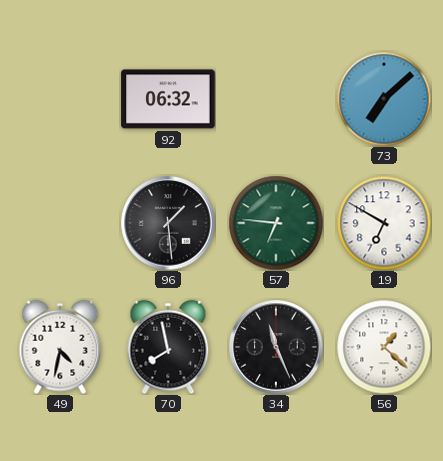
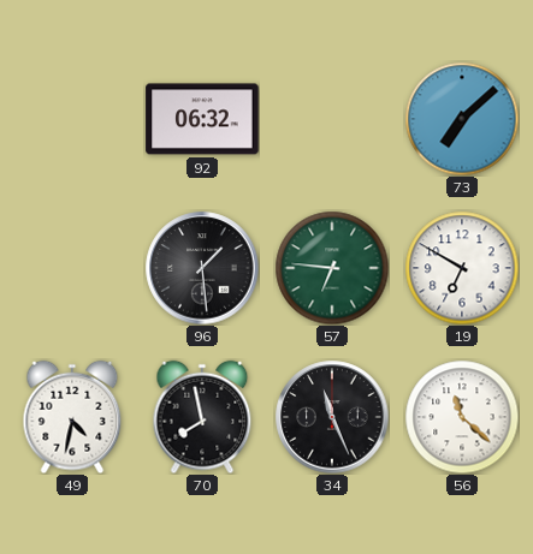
56: 1:22 -> 11:22
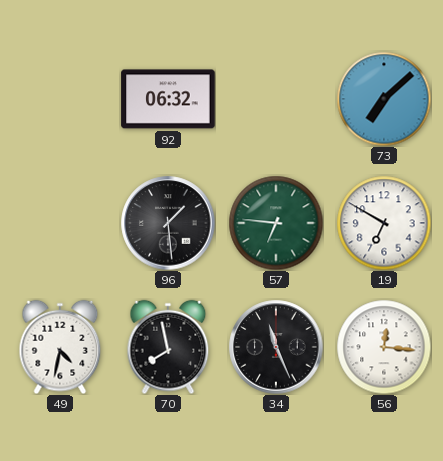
56: 11:22 -> 12:16
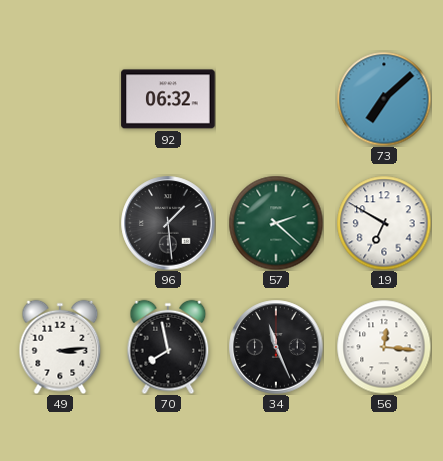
57: 6:46 -> 2:22
49: 4:32 -> 3:14
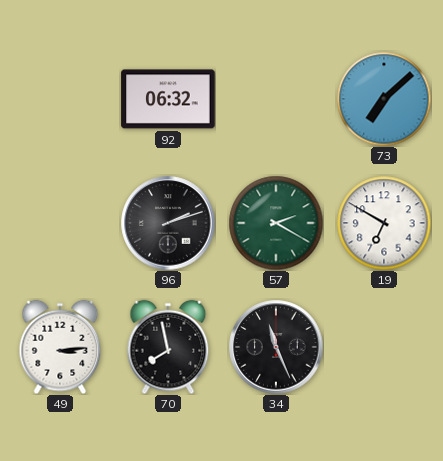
96: 1:29 -> 2:12
57: 2:22 -> 2:20
56: 12:16 -> none
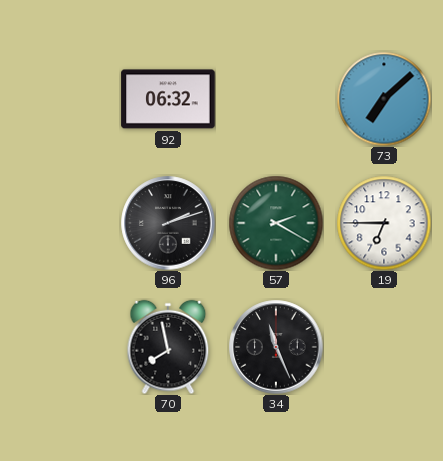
19: 6:50 -> 6:45
49: 3:14 -> none
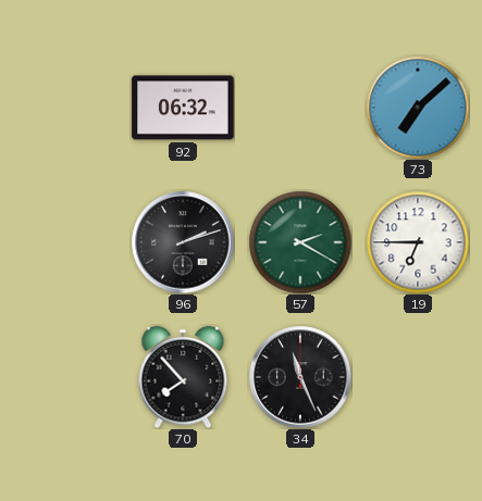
70: 7:58 -> 7:53
